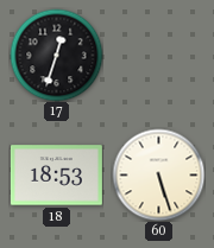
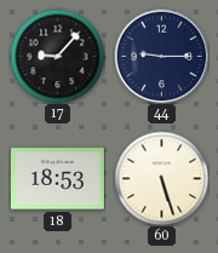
17: 12:33 -> 9:07
44: none -> 9:15
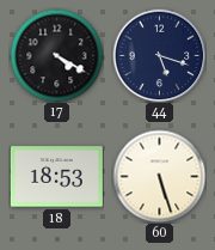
17: 9:07 -> 4:20
44: 9:15 -> 5:18
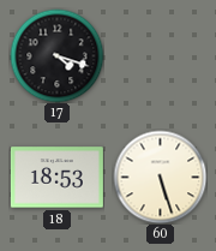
17: 4:20 -> 4:18
44: 5:18 -> none
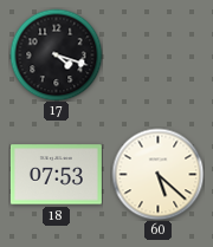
18: 18:53 -> 07:53
60: 5:27 -> 5:22
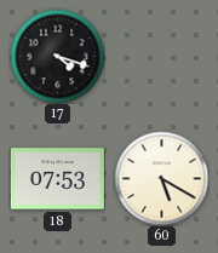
60: 5:22 -> 5:20
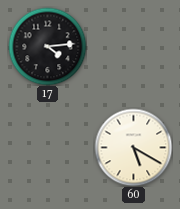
17: 4:18 -> 4:14
18: 07:53 -> none
